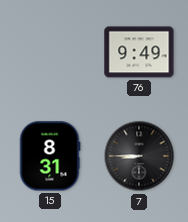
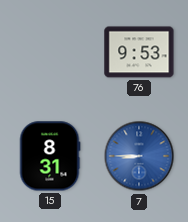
76: 9:49 -> 9:53
7 dial: black -> blue
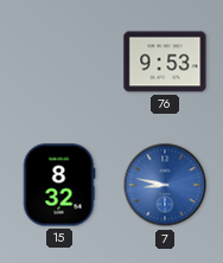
15: 8:31 -> 8:32
7: 8:45 -> 8:47
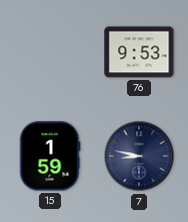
15: 8:32 -> 1:59
7 dial: blue -> navy
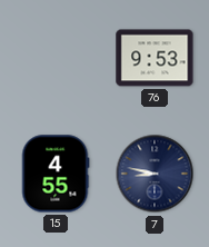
15: 1:59 -> 4:55
